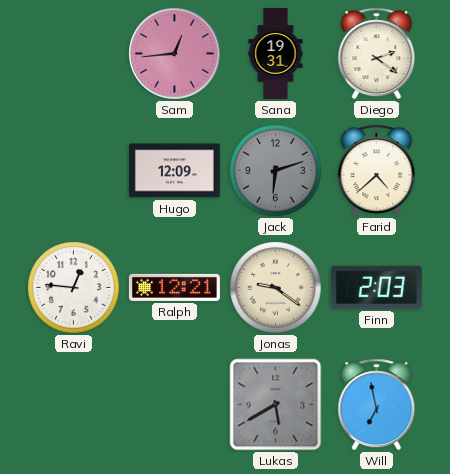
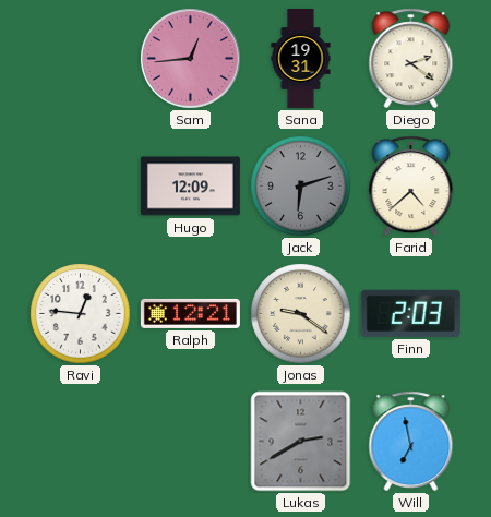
Lukas: 5:40 -> 2:40
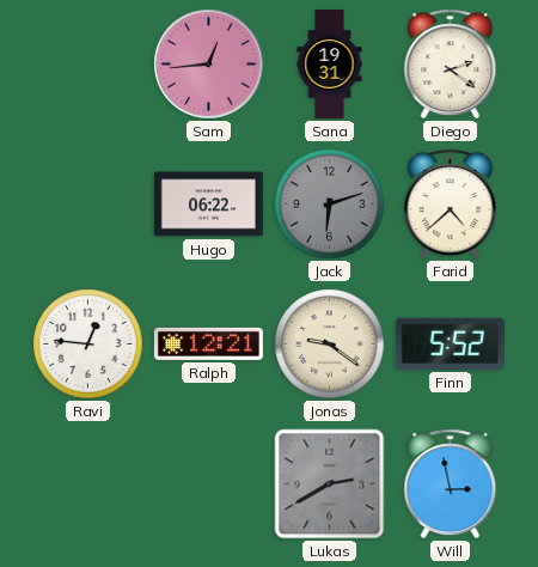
Hugo: 12:09 -> 06:22
Finn: 2:03 -> 5:52
Will: 6:58 -> 2:58
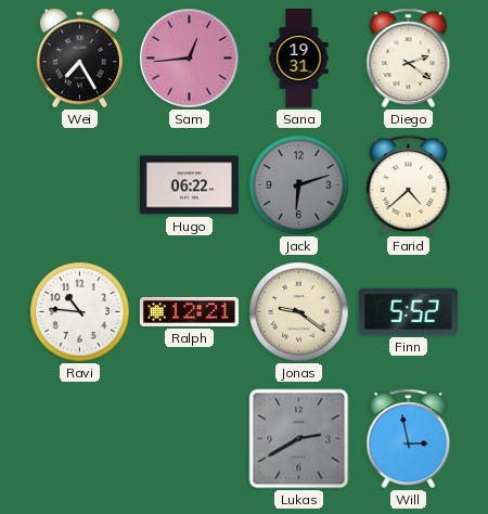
Wei: none -> 7:25
Ravi: 12:46 -> 10:46
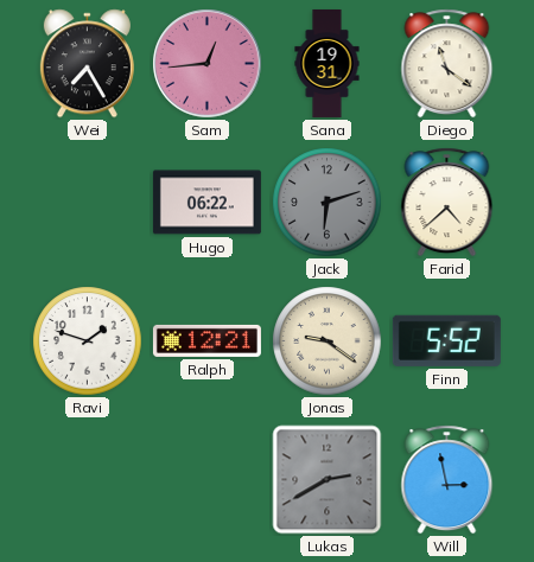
Diego: 2:21 -> 11:21
Ravi: 10:46 -> 1:48
